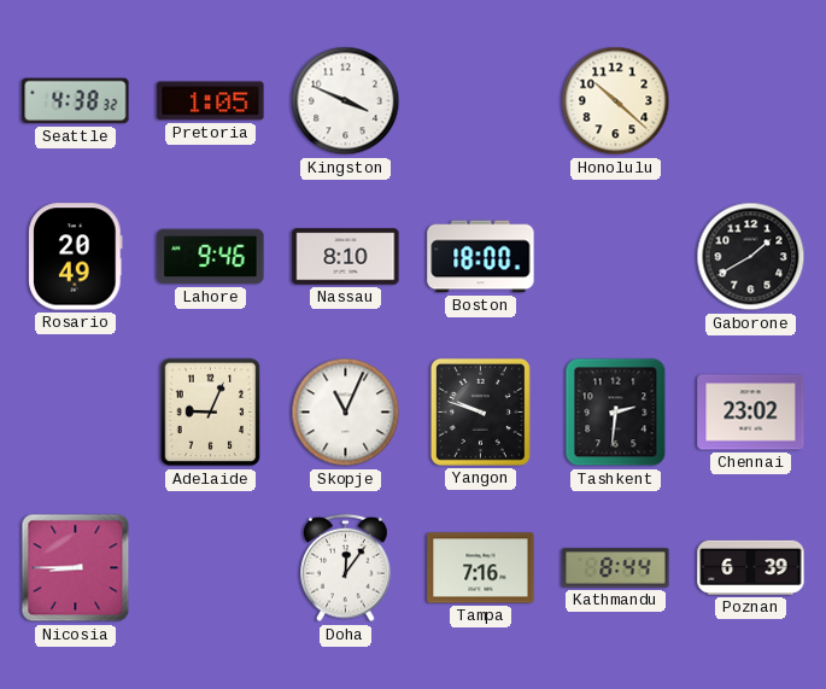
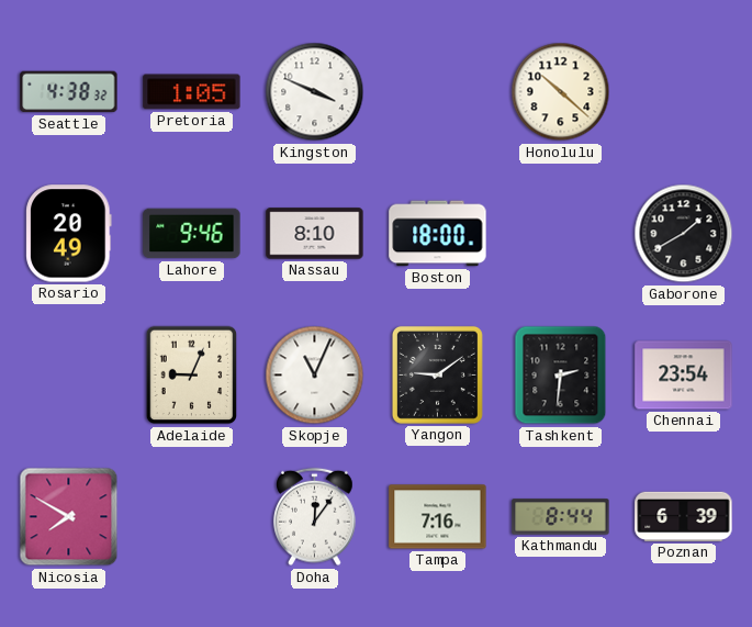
Yangon: 9:48 -> 9:09
Chennai: 23:02 -> 23:54
Nicosia: 8:45 -> 7:50
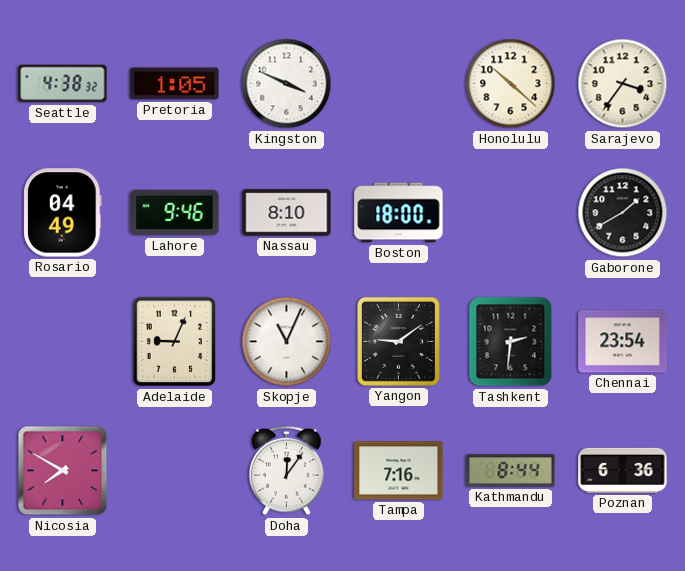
Sarajevo: none -> 3:36
Rosario: 20:49 -> 04:49
Poznan: 6:39 -> 6:36
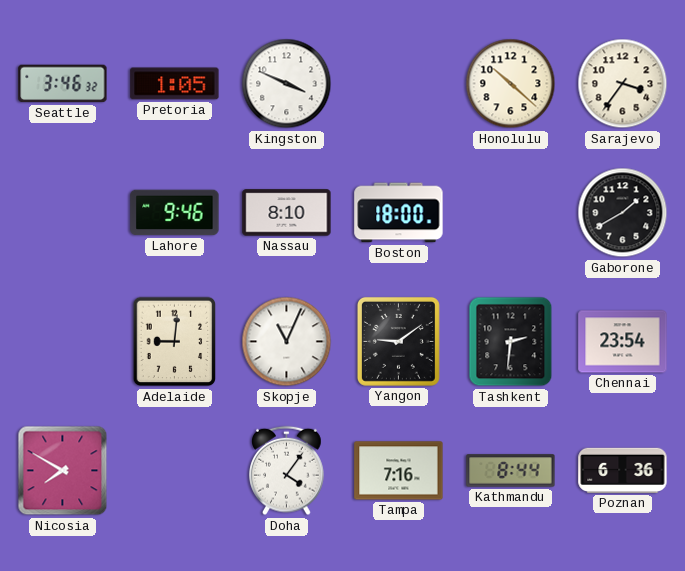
Seattle: 4:38 -> 3:46
Rosario: 04:49 -> none
Adelaide: 9:04 -> 9:01
Doha: 12:06 -> 4:06
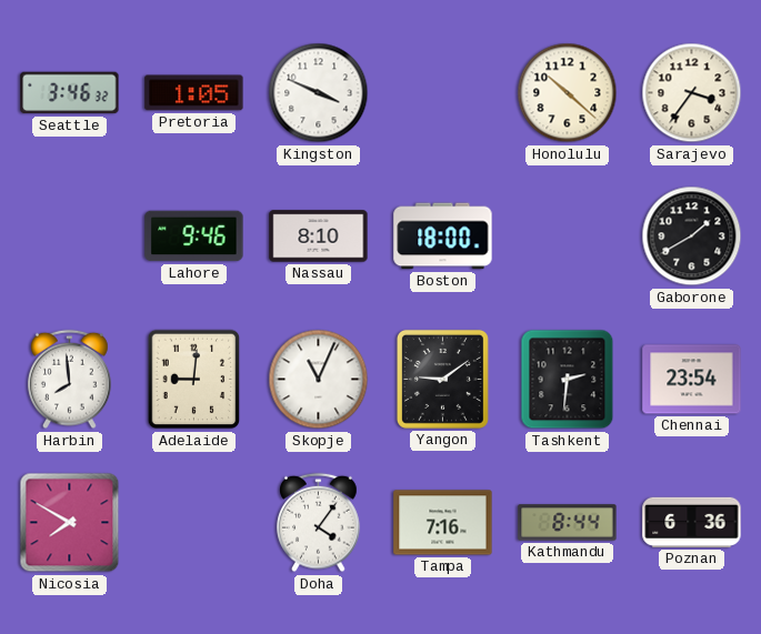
Harbin: none -> 7:59
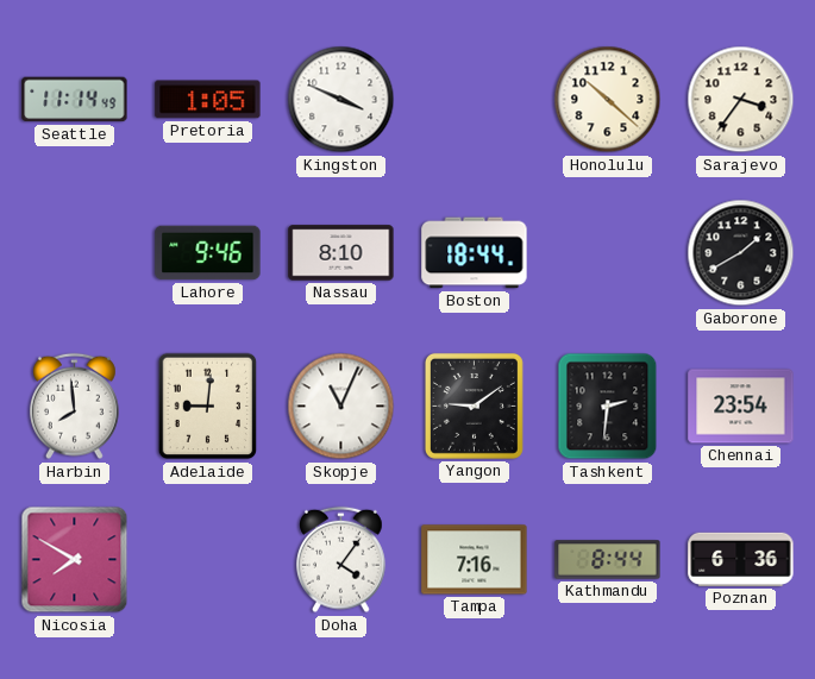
Seattle: 3:46 -> 11:14
Boston: 18:00 -> 18:44
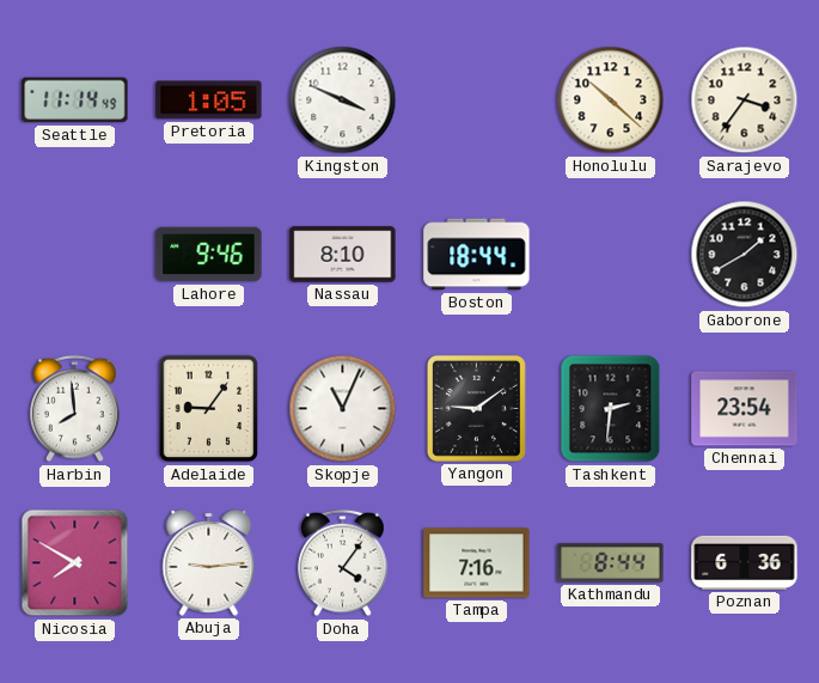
Adelaide: 9:01 -> 9:06
Abuja: none -> 9:14
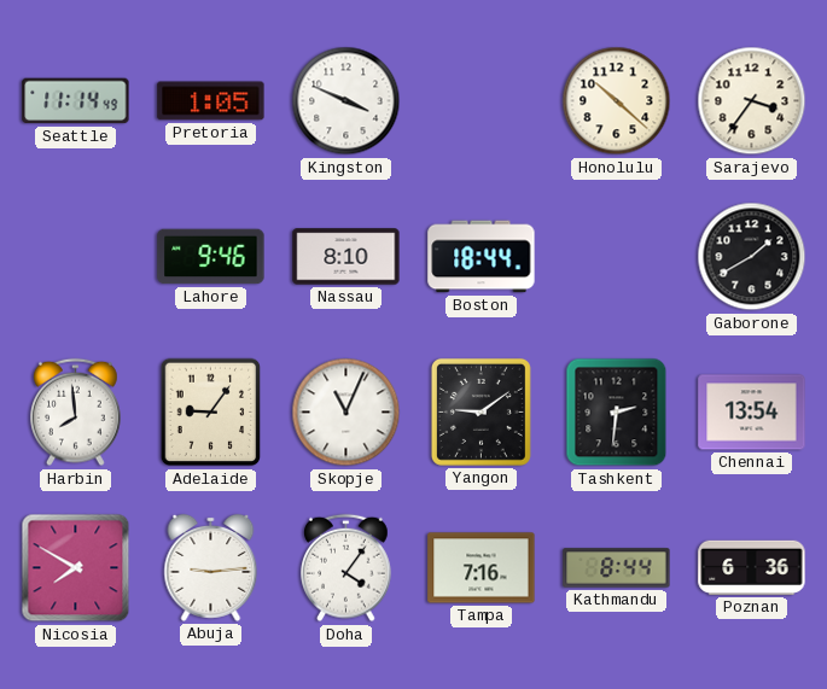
Chennai: 23:54 -> 13:54
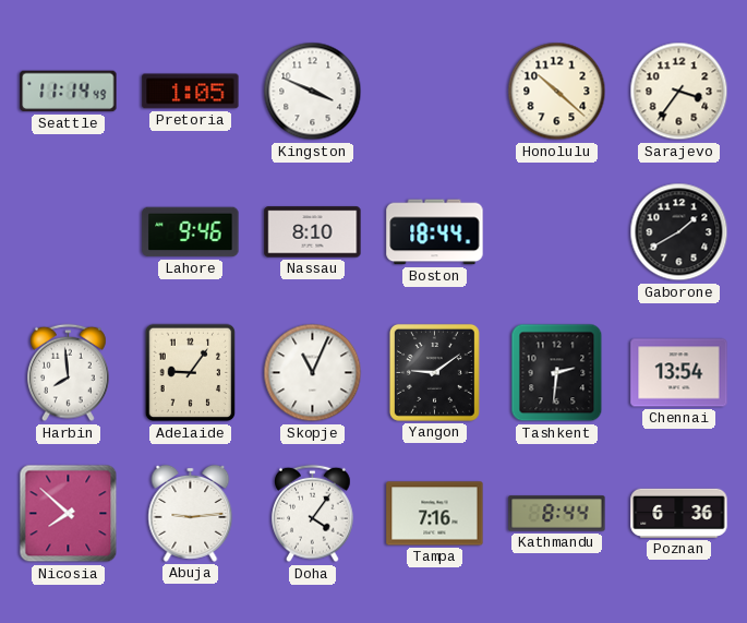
Nicosia: 7:50 -> 7:52
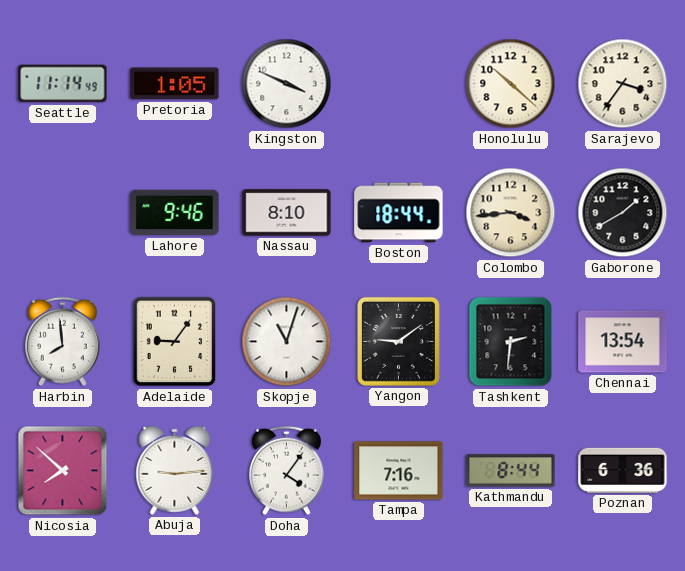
Colombo: none -> 3:44
Skopje: 11:04 -> 11:03
